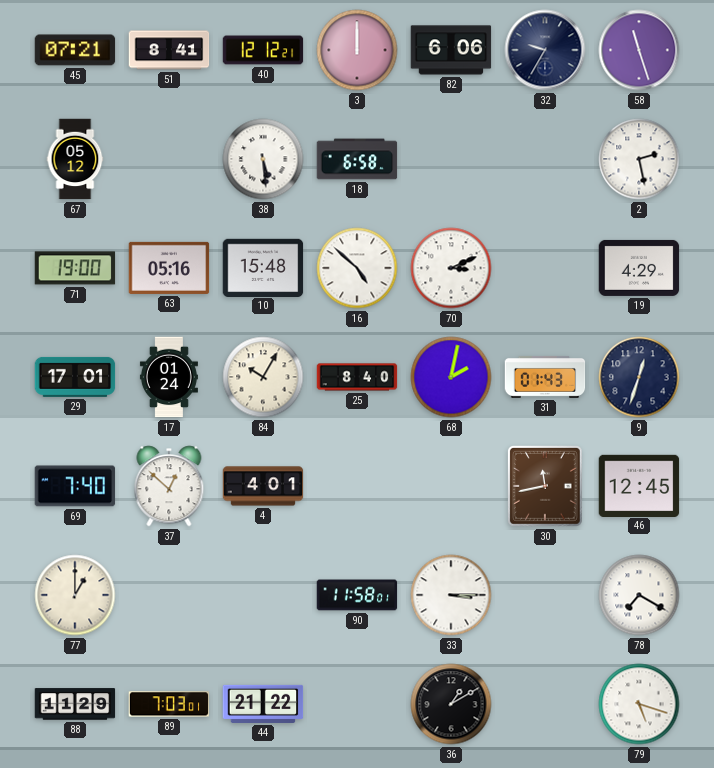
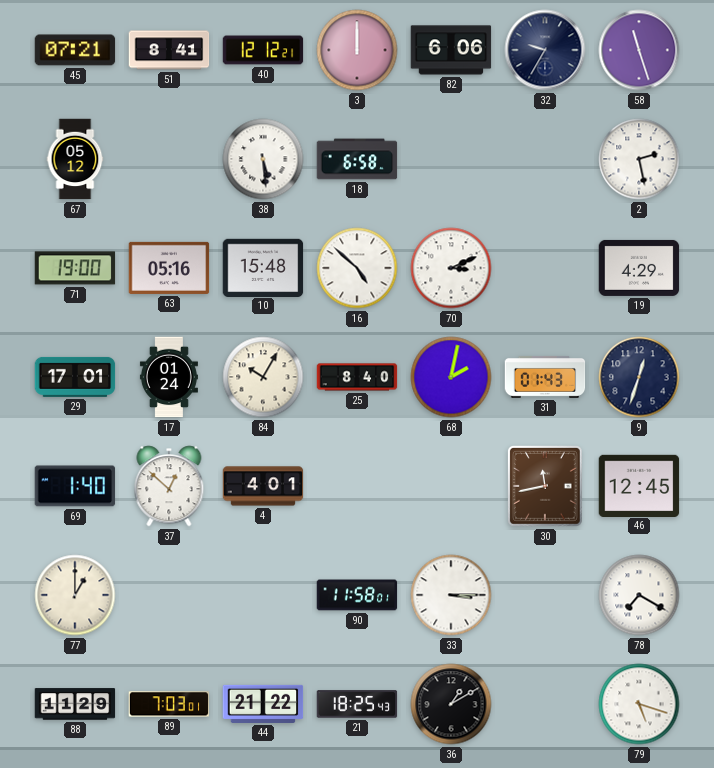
69: 7:40 -> 1:40
21: none -> 18:25
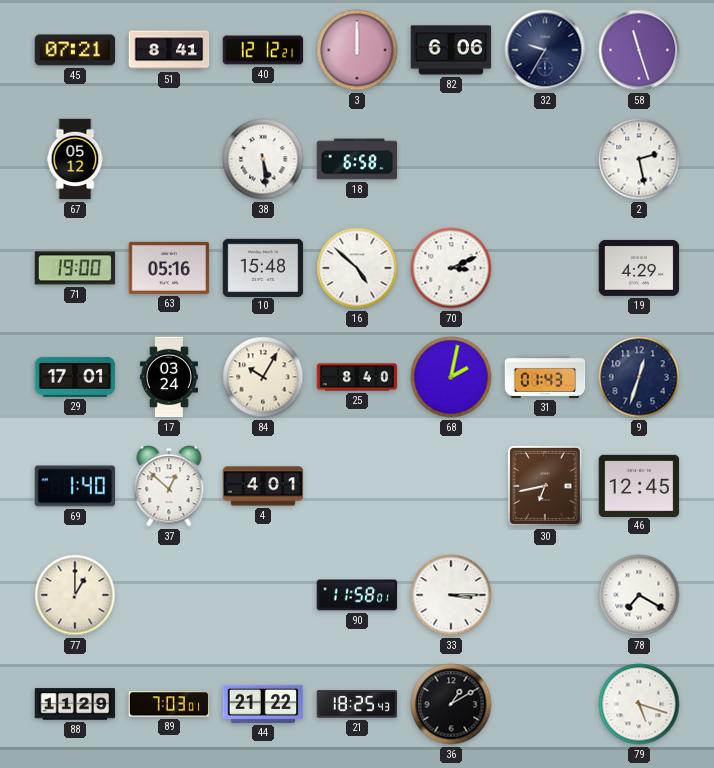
17: 01:24 -> 03:24
30: 11:43 -> 6:43
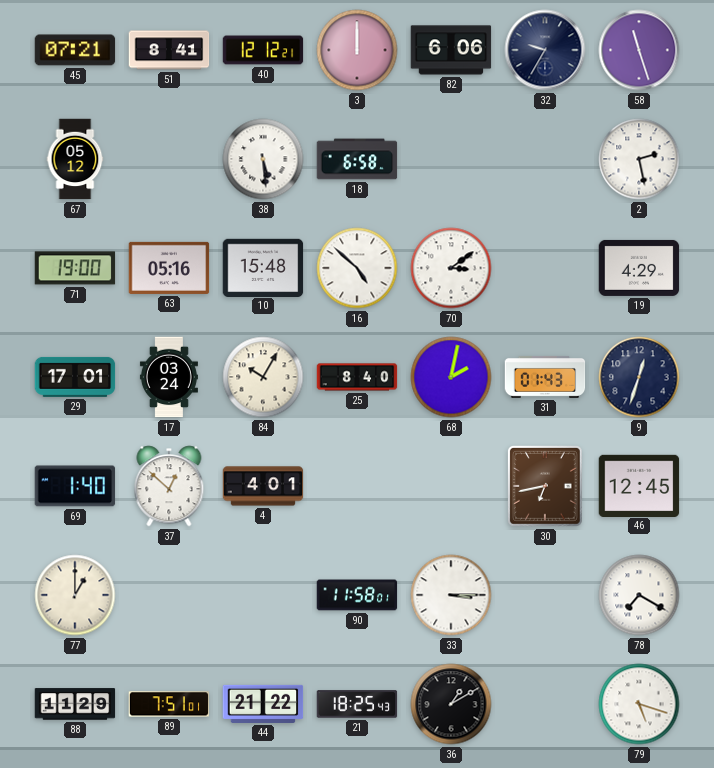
70: 3:11 -> 3:09
89: 7:03 -> 7:51
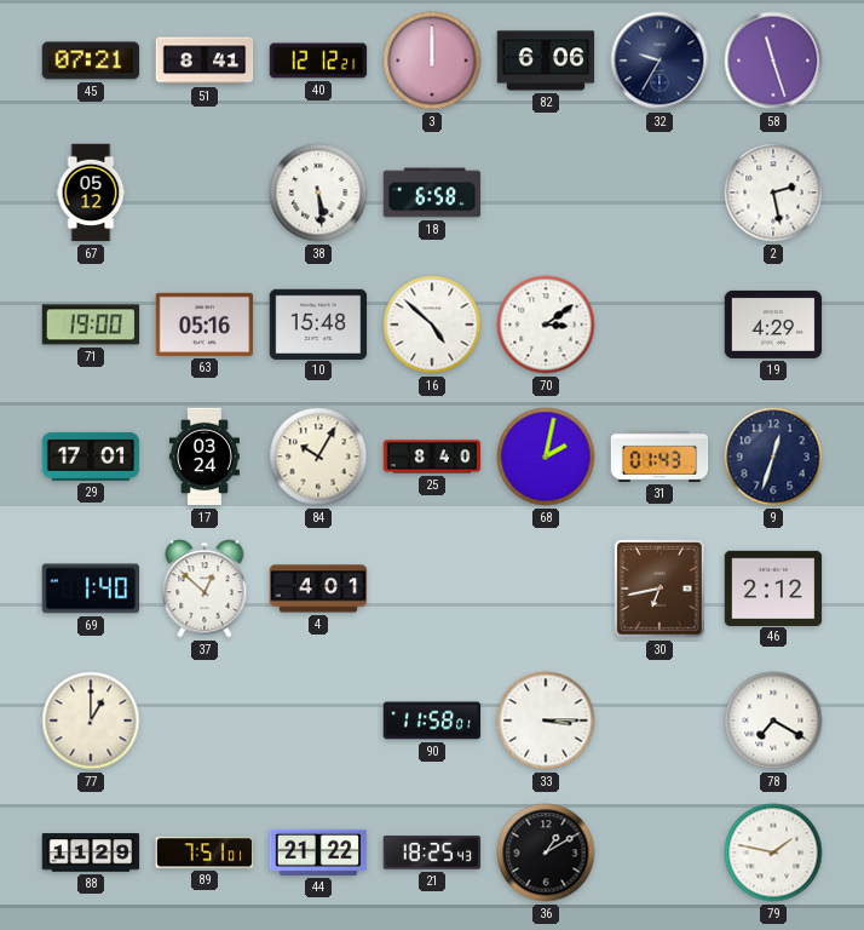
46: 12:45 -> 2:12
79: 5:18 -> 1:47
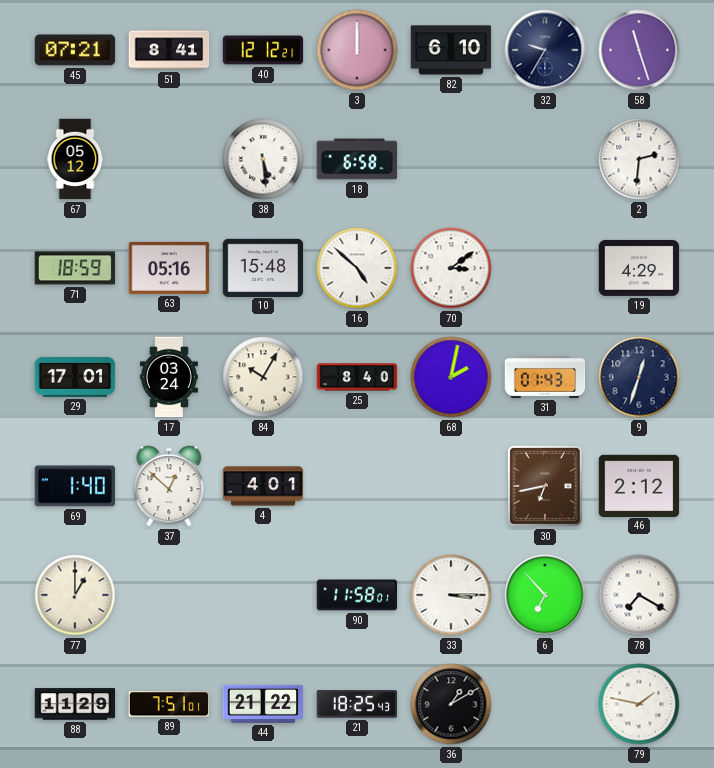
82: 6:06 -> 6:10
2: 2:28 -> 2:31
71: 19:00 -> 18:59
6: none -> 6:53
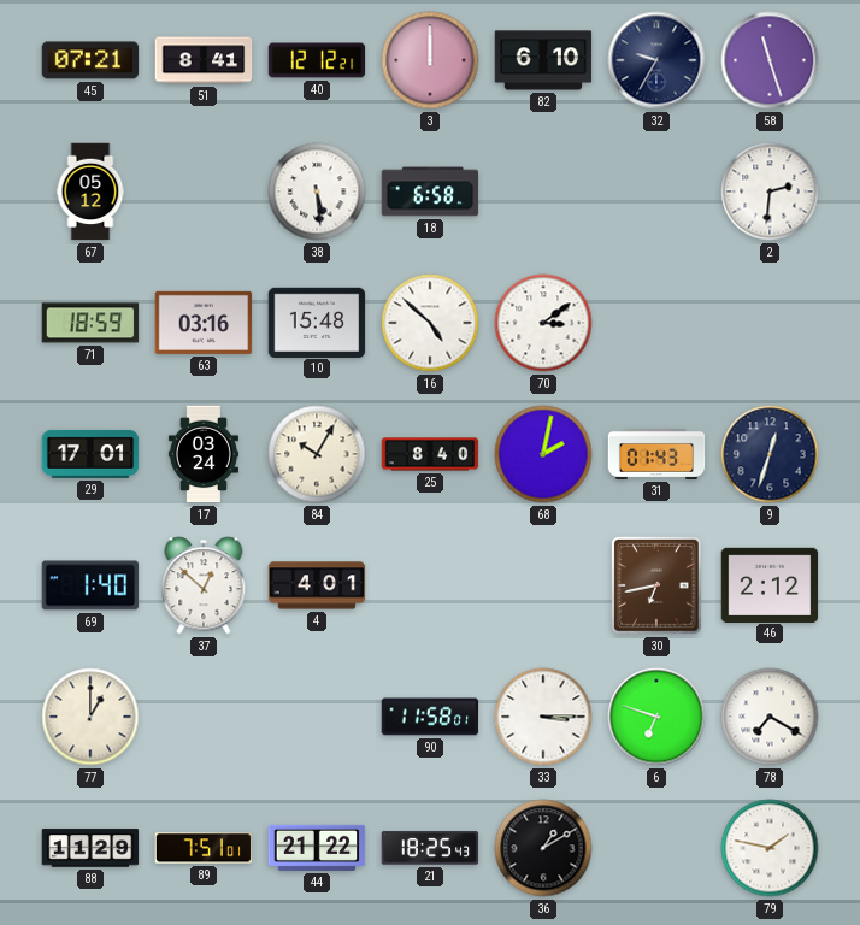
63: 05:16 -> 03:16
19: 4:29 -> none
6: 6:53 -> 6:48
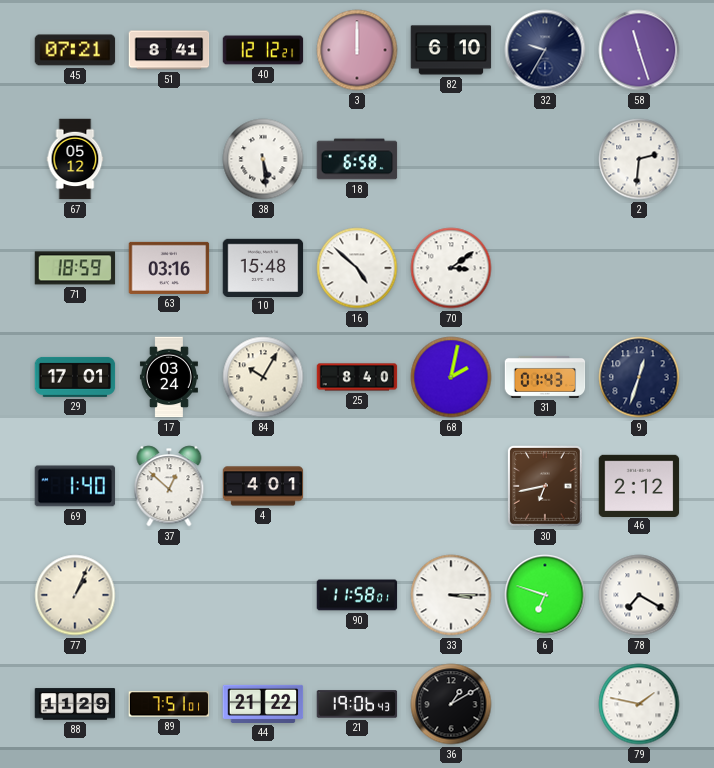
77: 1:00 -> 1:04
21: 18:25 -> 19:06
